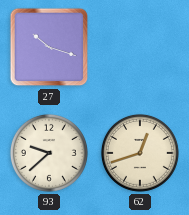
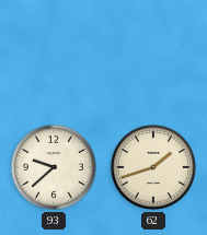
27: 10:18 -> none
62: 12:42 -> 1:42
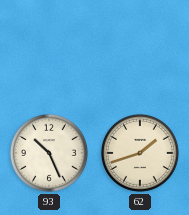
93: 9:38 -> 10:26
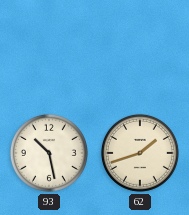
93: 10:26 -> 10:28
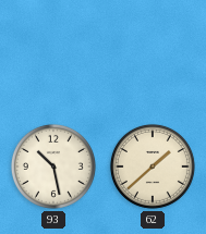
62: 1:42 -> 1:38
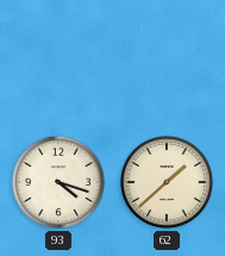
93: 10:28 -> 4:18
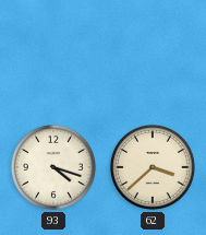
62: 1:38 -> 3:38
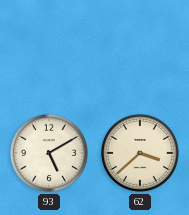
93: 4:18 -> 5:10
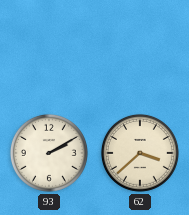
93: 5:10 -> 2:10
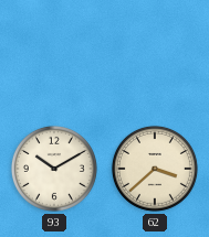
93: 2:10 -> 10:10
